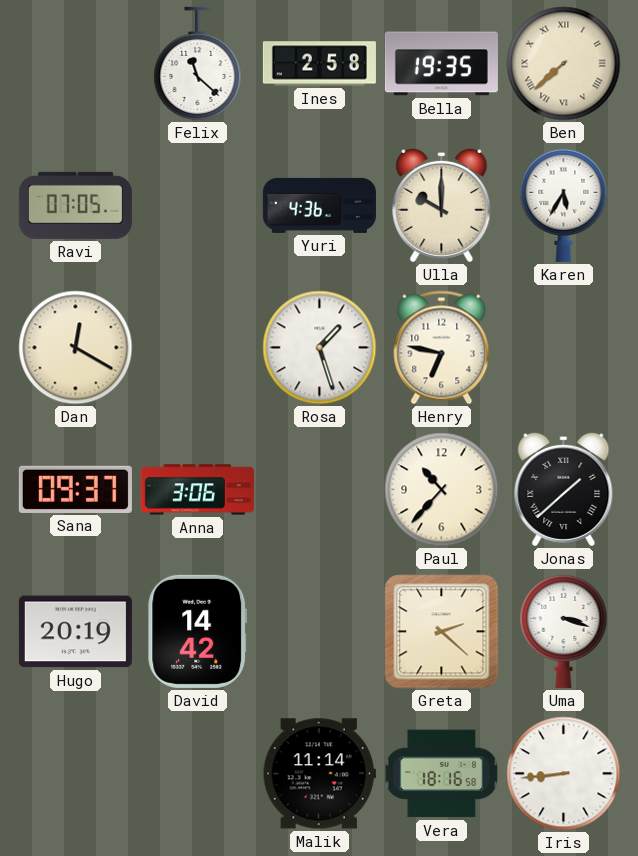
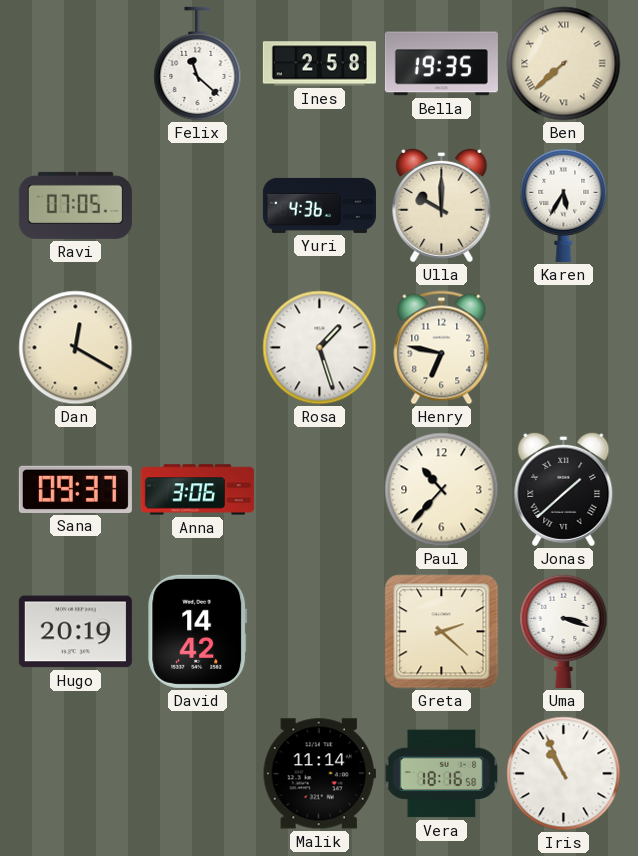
Iris: 8:44 -> 10:56
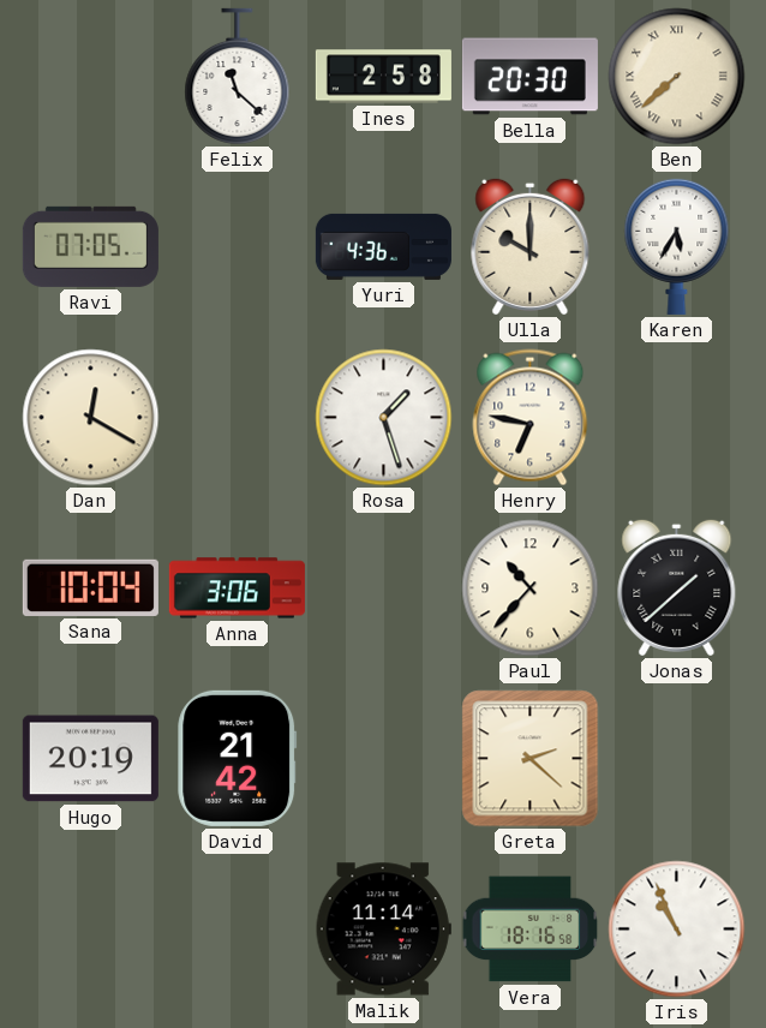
Bella: 19:35 -> 20:30
Sana: 09:37 -> 10:04
David: 14:42 -> 21:42
Uma: 3:18 -> none
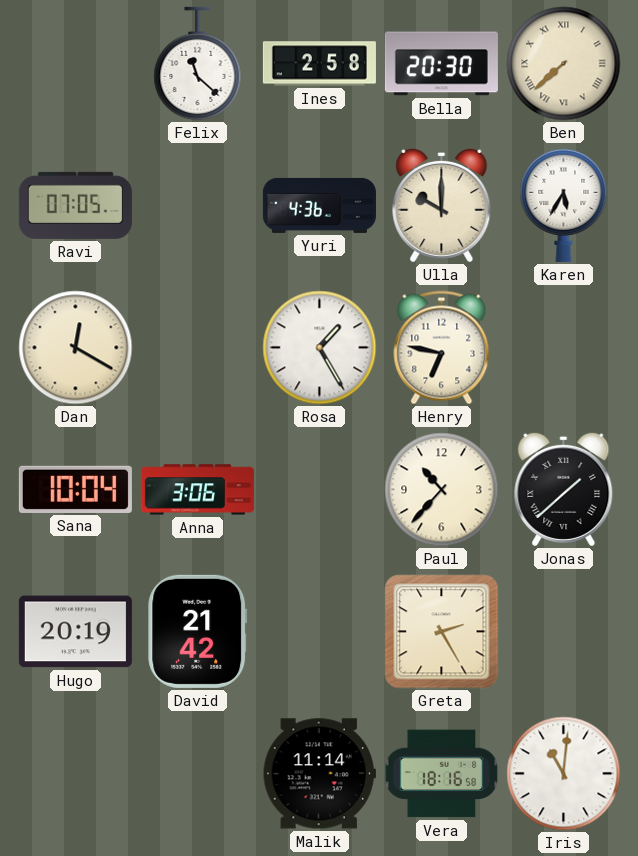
Rosa: 1:27 -> 1:25
Greta: 2:22 -> 2:25
Iris: 10:56 -> 11:01
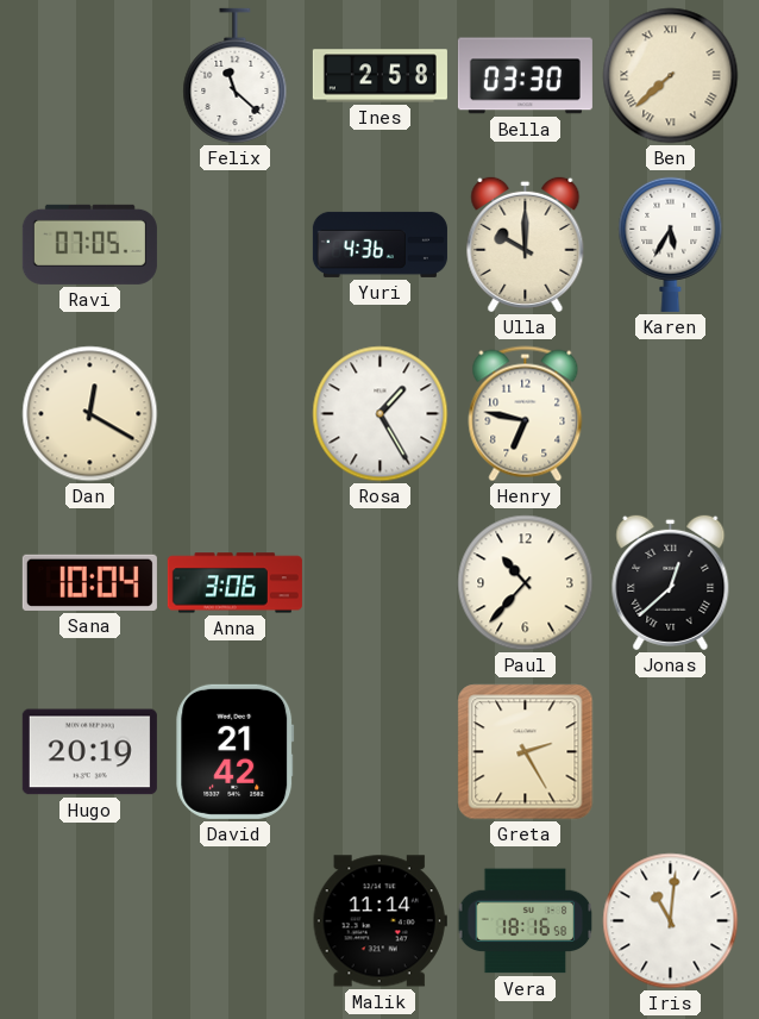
Bella: 20:30 -> 03:30
Jonas: 1:38 -> 12:38
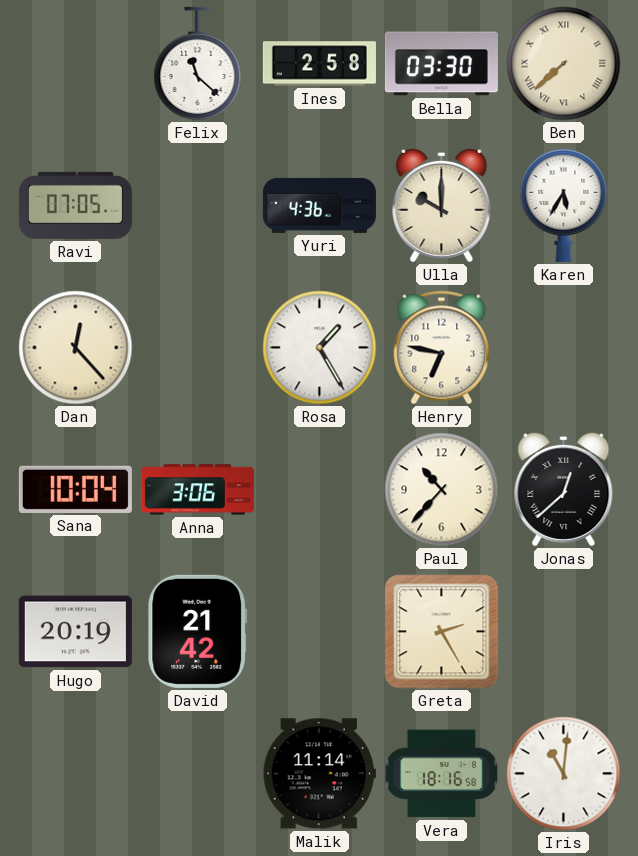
Dan: 12:20 -> 12:23
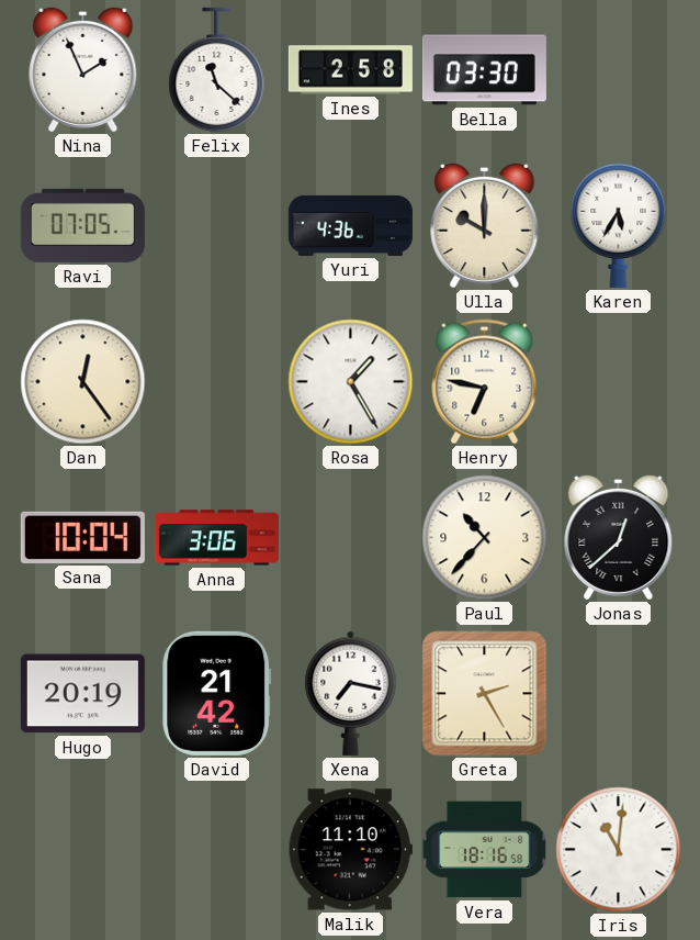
Nina: none -> 1:56
Ben: 7:38 -> none
Dan: 12:23 -> 12:24
Xena: none -> 7:17
Malik: 11:14 -> 11:10
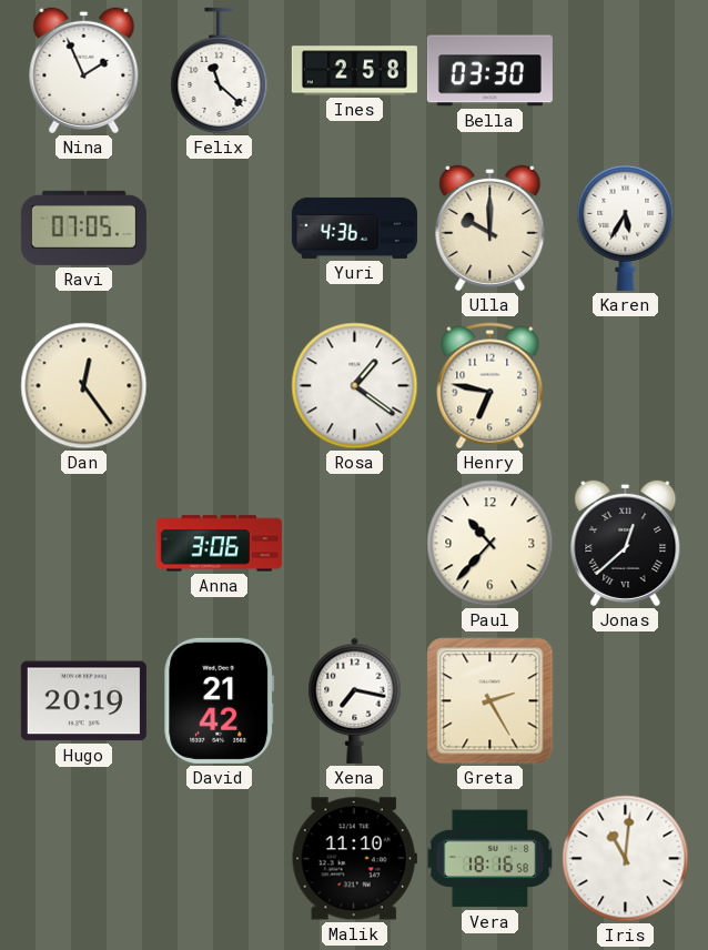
Rosa: 1:25 -> 1:21
Sana: 10:04 -> none
